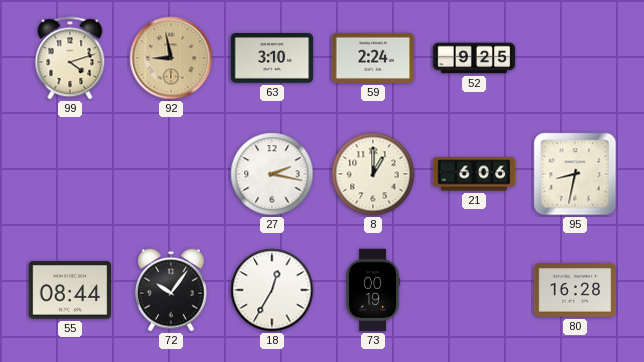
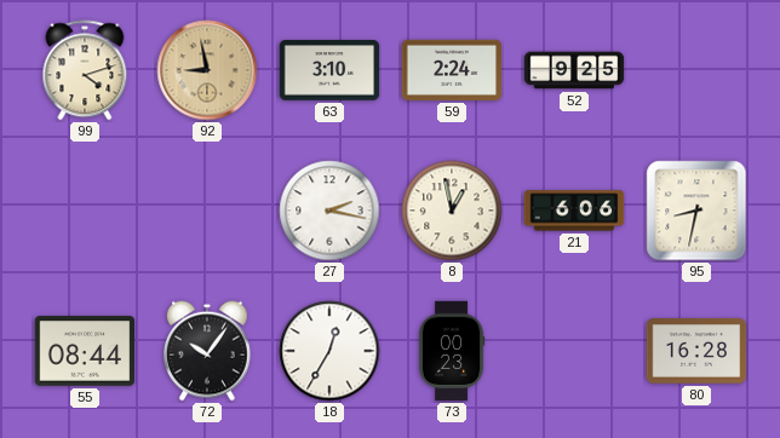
8: 1:00 -> 12:58
73: 00:19 -> 00:23
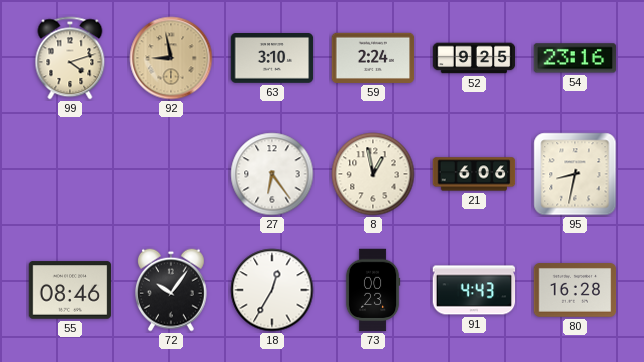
54: none -> 23:16
27: 2:17 -> 6:24
55: 08:44 -> 08:46
91: none -> 4:43
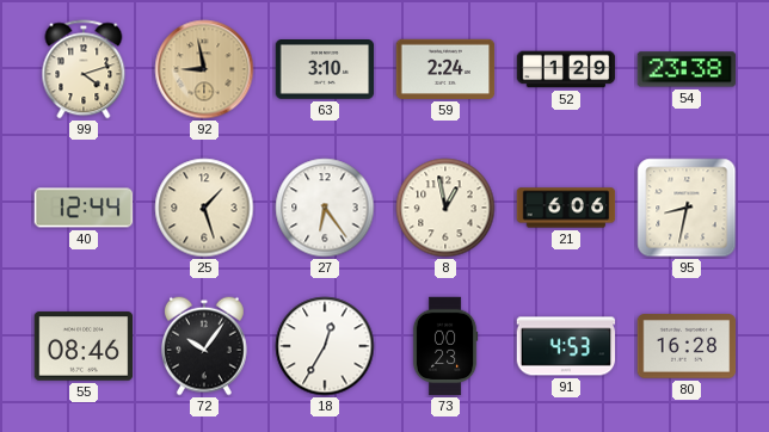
52: 9:25 -> 1:29
54: 23:16 -> 23:38
40: none -> 12:44
25: none -> 1:27
91: 4:43 -> 4:53
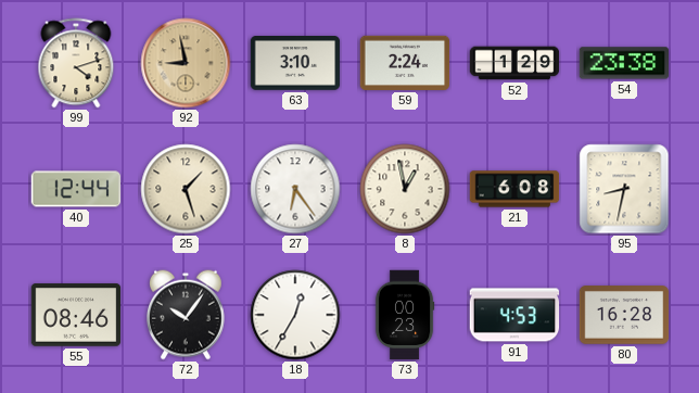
21: 6:06 -> 6:08
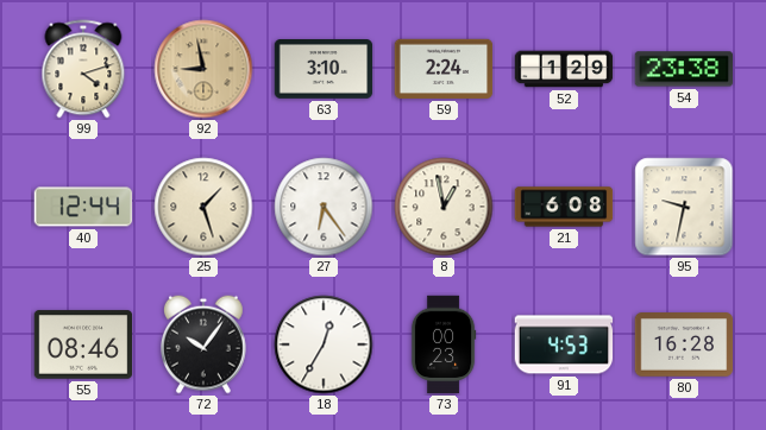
95: 8:32 -> 9:32
